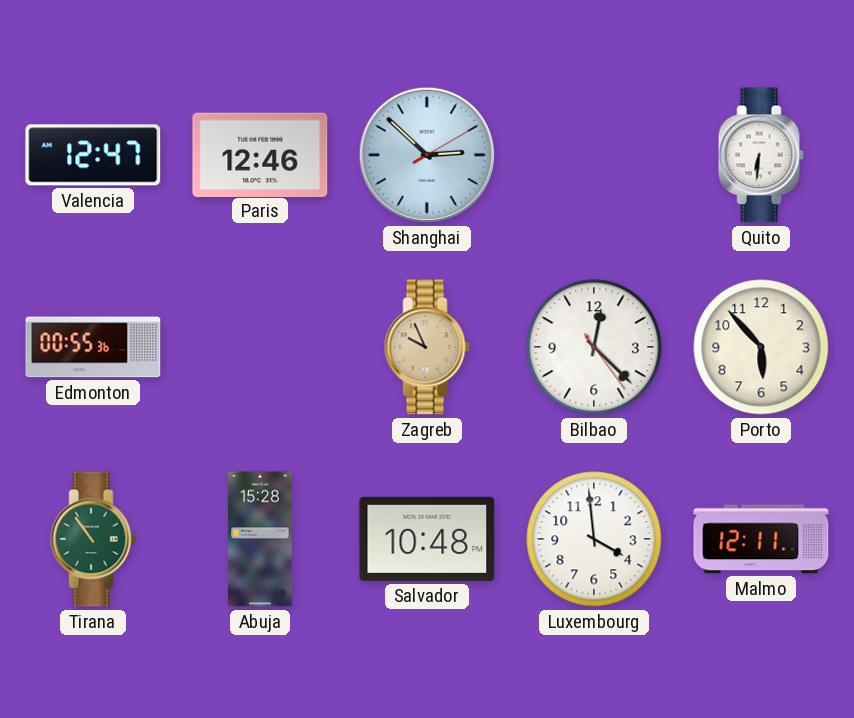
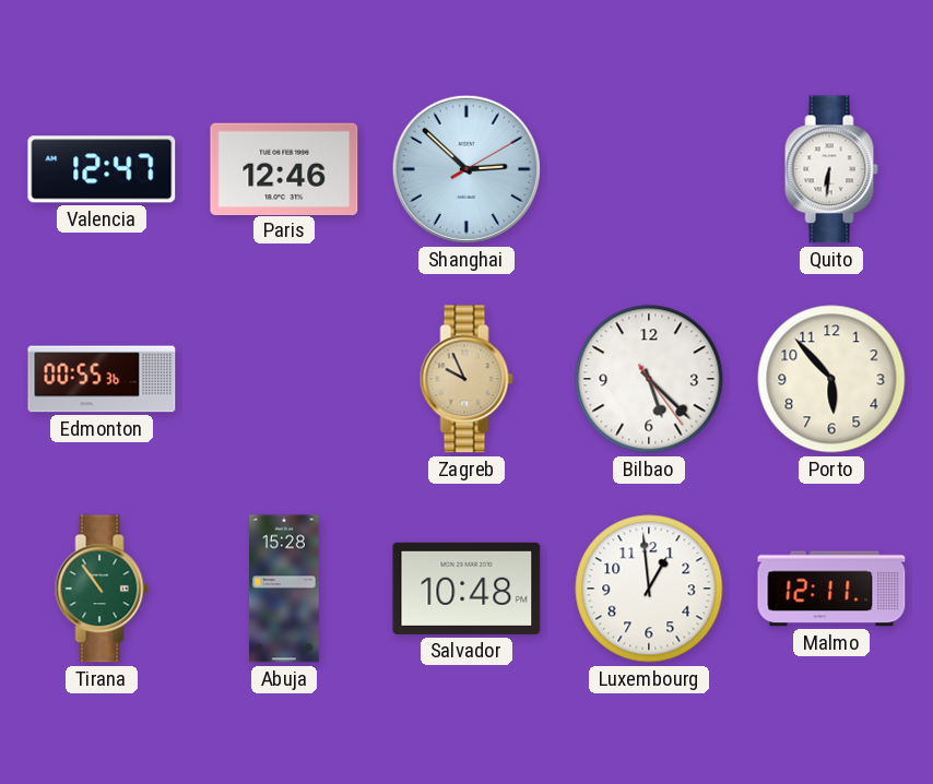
Bilbao: 12:22 -> 5:22
Luxembourg: 3:59 -> 12:59
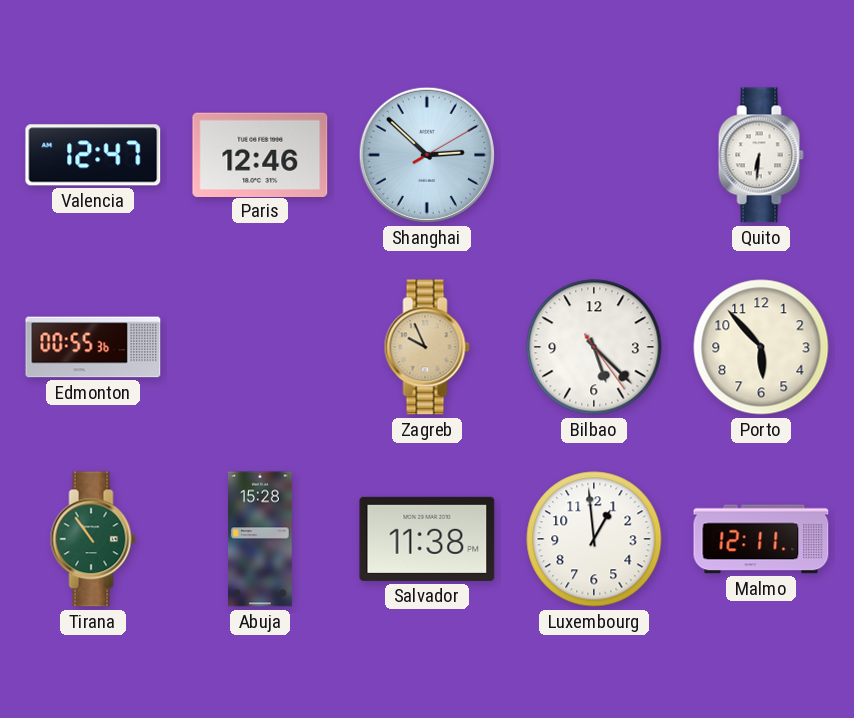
Salvador: 10:48 -> 11:38
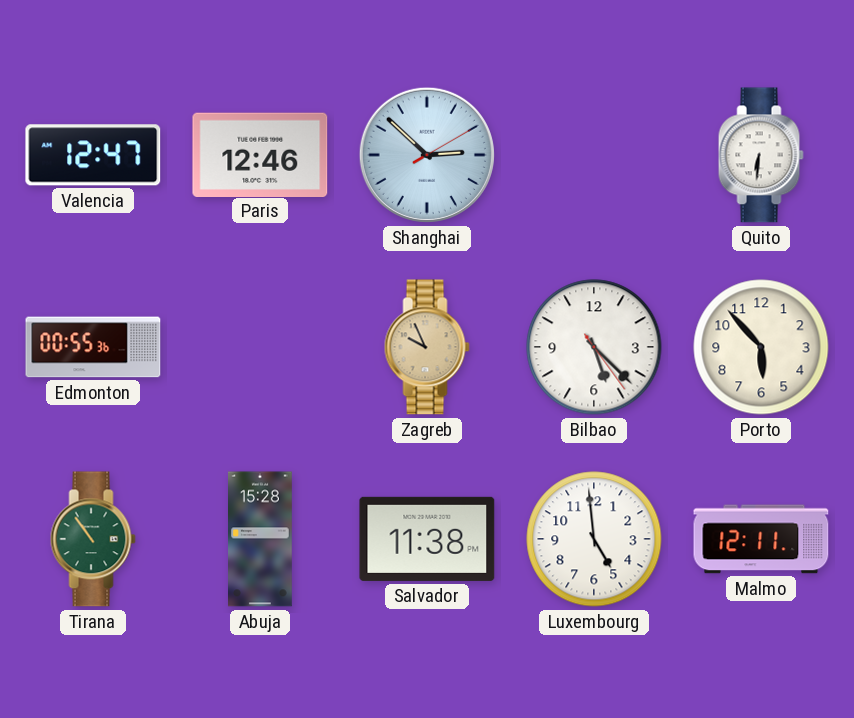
Luxembourg: 12:59 -> 4:59
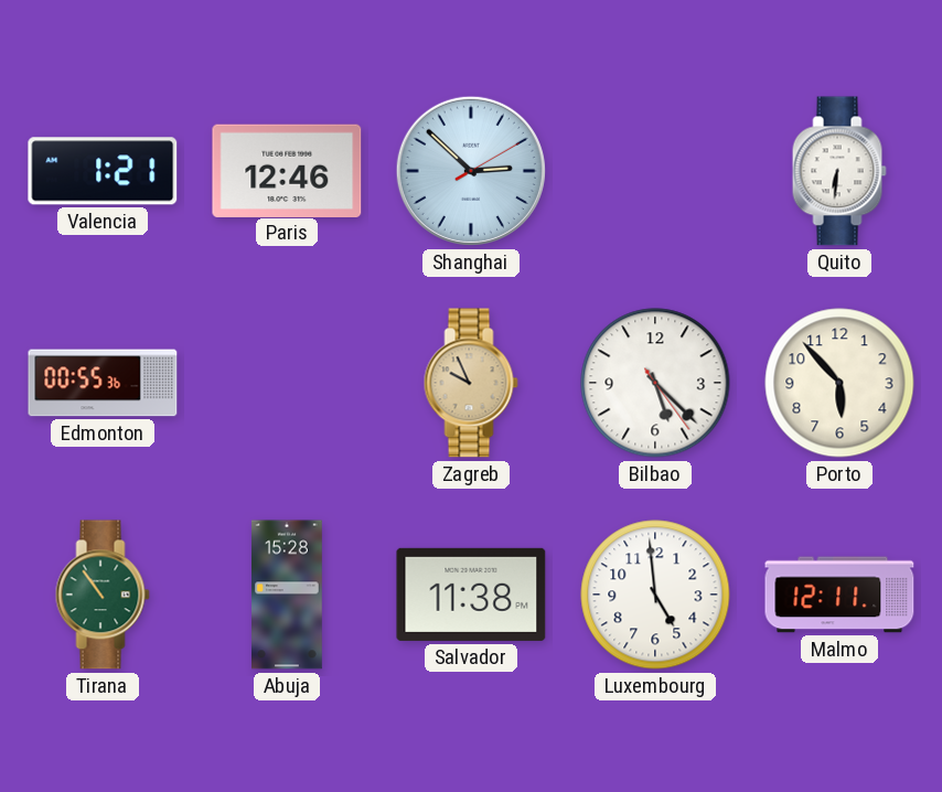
Valencia: 12:47 -> 1:21
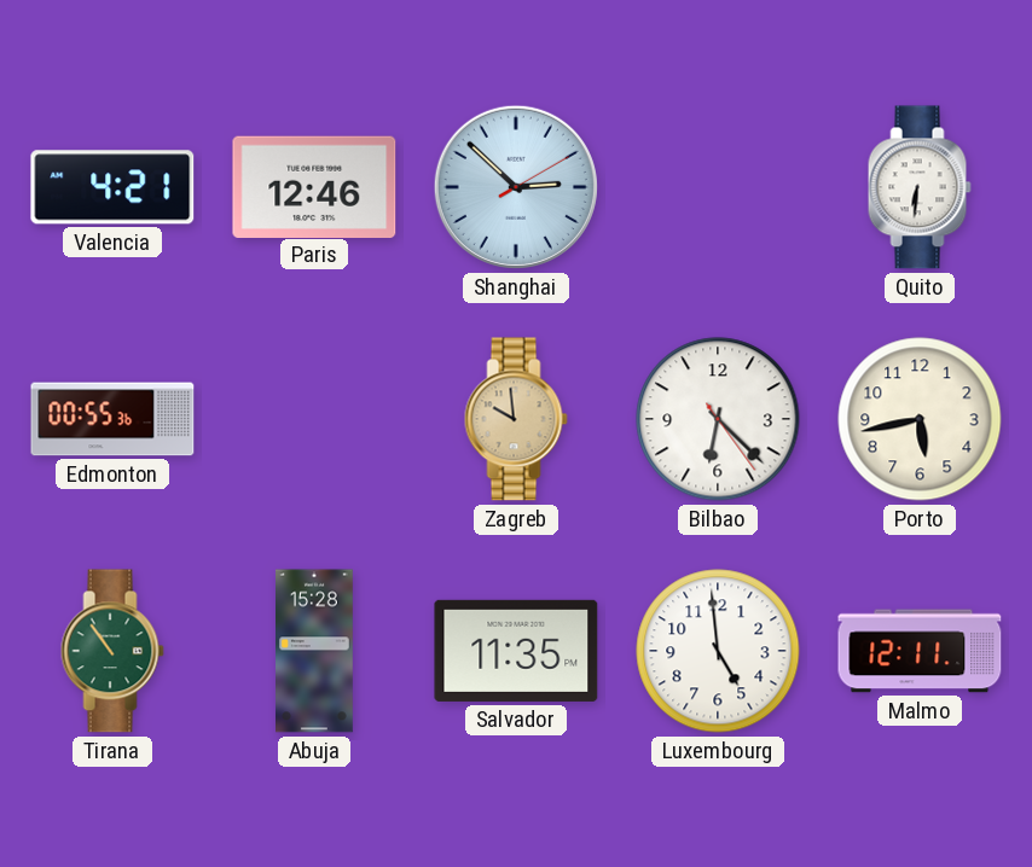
Valencia: 1:21 -> 4:21
Zagreb: 9:56 -> 9:59
Bilbao: 5:22 -> 6:22
Porto: 5:53 -> 5:43
Salvador: 11:38 -> 11:35
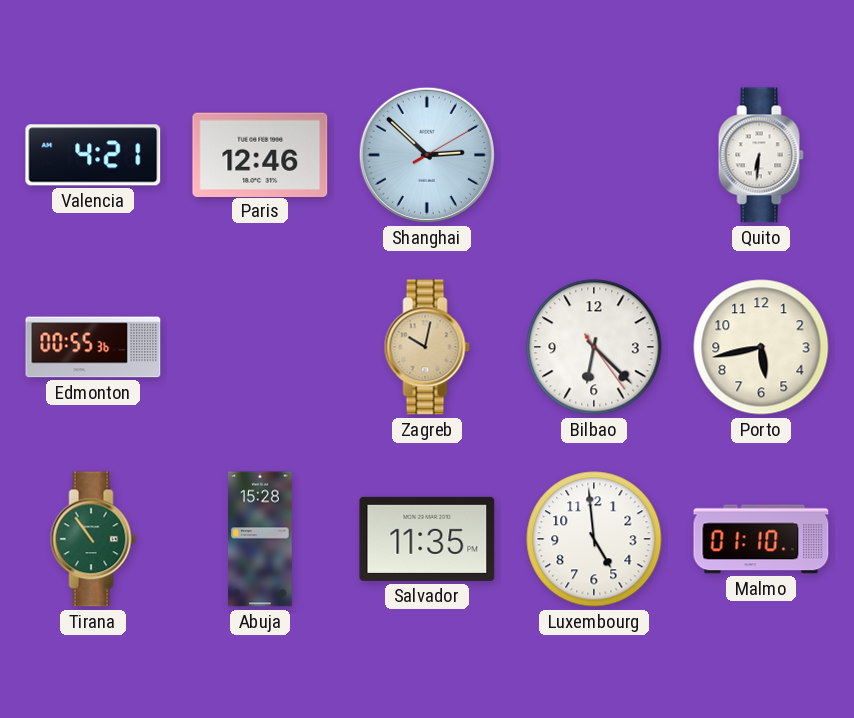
Zagreb: 9:59 -> 10:02
Malmo: 12:11 -> 01:10
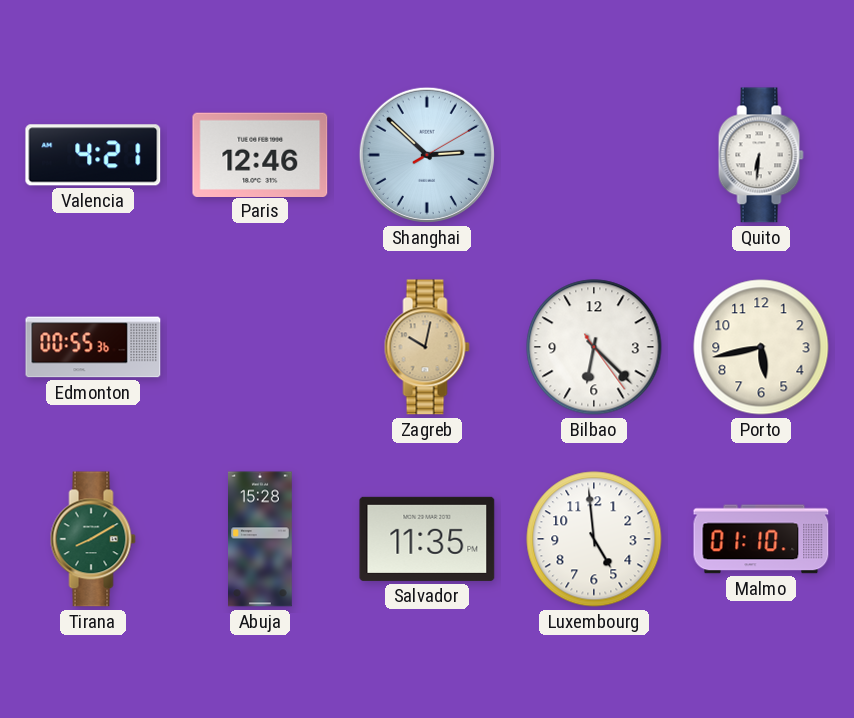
Tirana: 10:54 -> 8:10
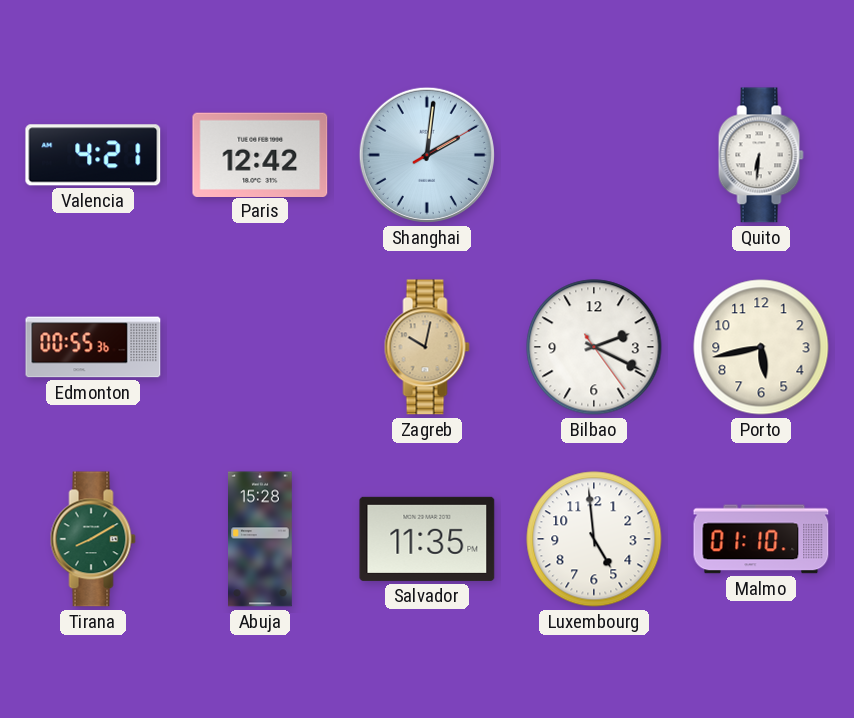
Paris: 12:46 -> 12:42
Shanghai: 2:52 -> 2:01
Bilbao: 6:22 -> 2:19
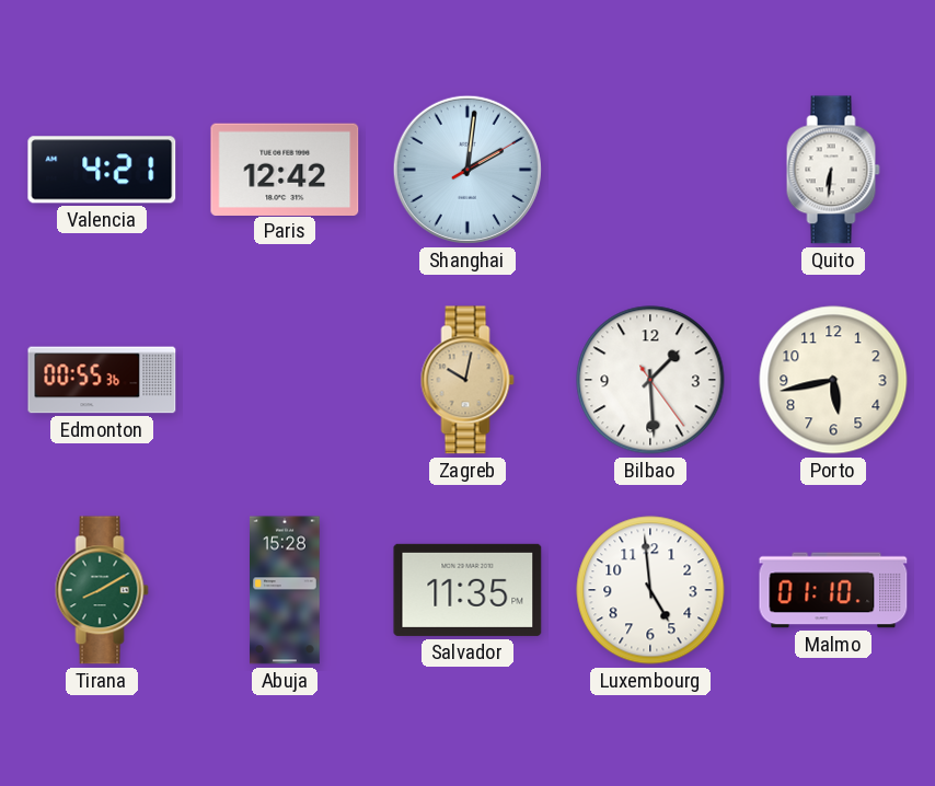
Bilbao: 2:19 -> 1:29
